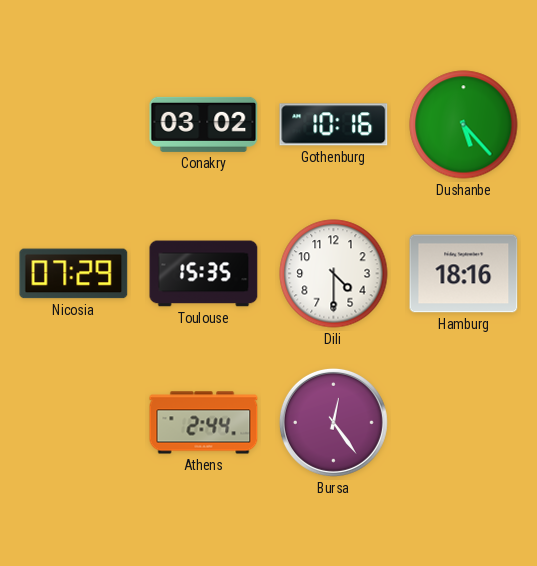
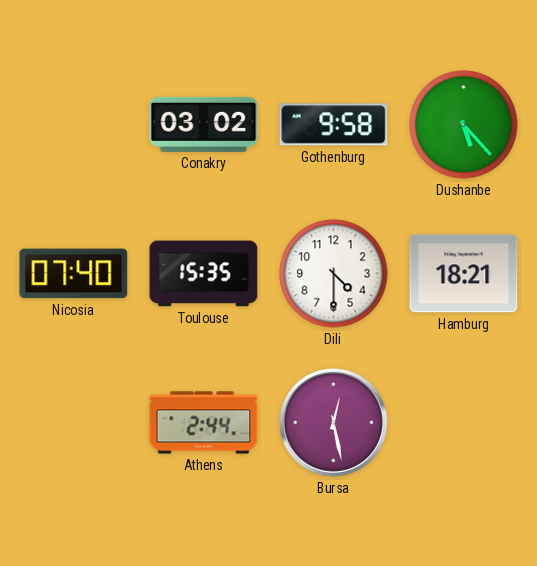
Gothenburg: 10:16 -> 9:58
Nicosia: 07:29 -> 07:40
Hamburg: 18:16 -> 18:21
Bursa: 12:24 -> 12:28
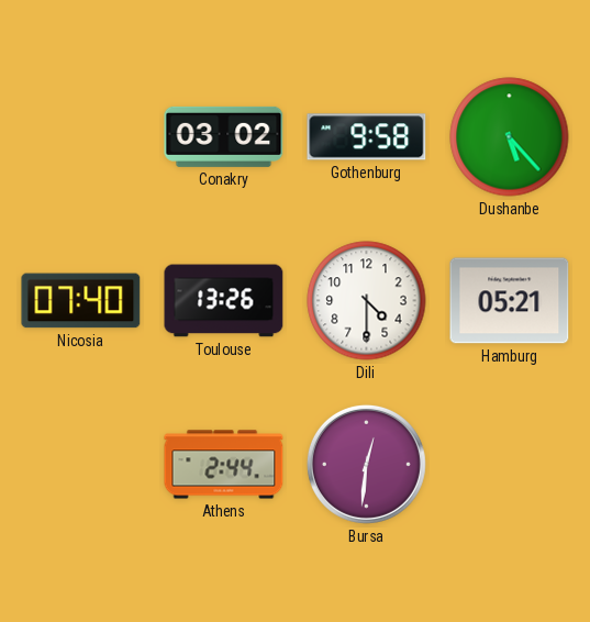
Toulouse: 15:35 -> 13:26
Hamburg: 18:21 -> 05:21
Bursa: 12:28 -> 12:31
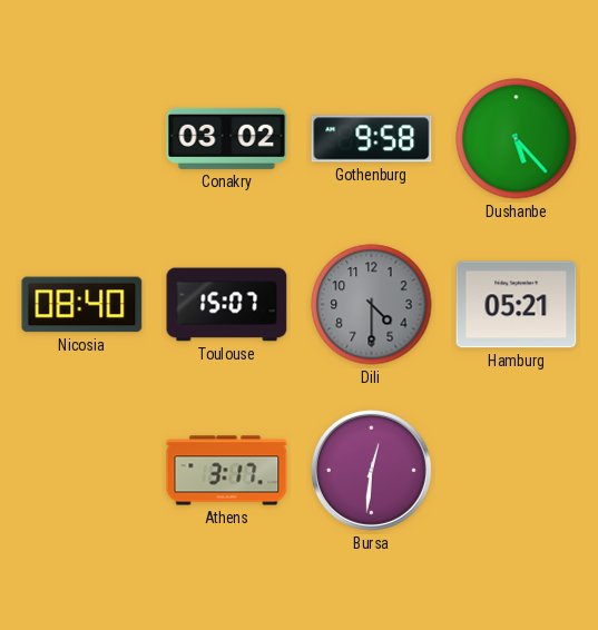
Nicosia: 07:40 -> 08:40
Toulouse: 13:26 -> 15:07
Dili dial: white -> grey
Athens: 2:44 -> 3:17
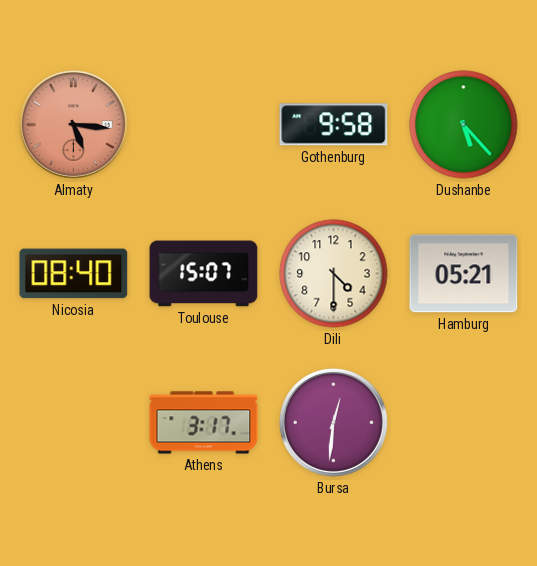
Almaty: none -> 5:16
Conakry: 03:02 -> none
Dili dial: grey -> cream
